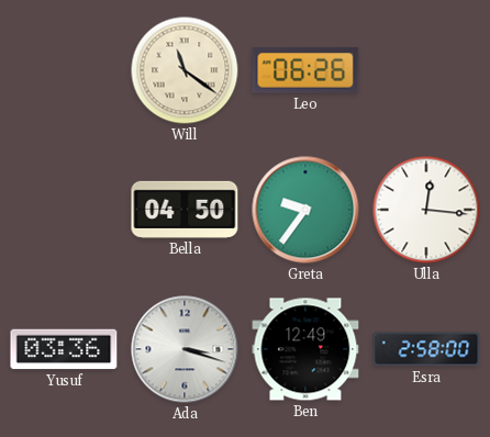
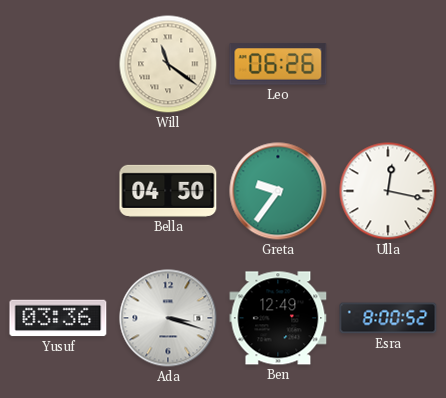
Ulla: 12:16 -> 12:17
Esra: 2:58 -> 8:00
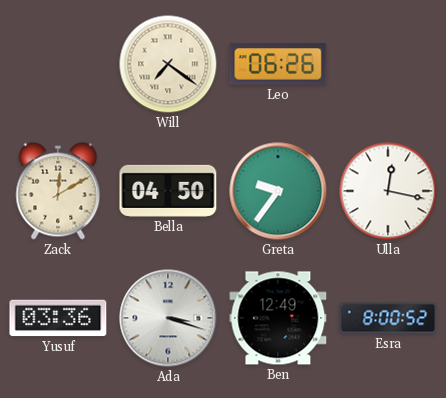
Will: 11:21 -> 7:21
Zack: none -> 12:10
